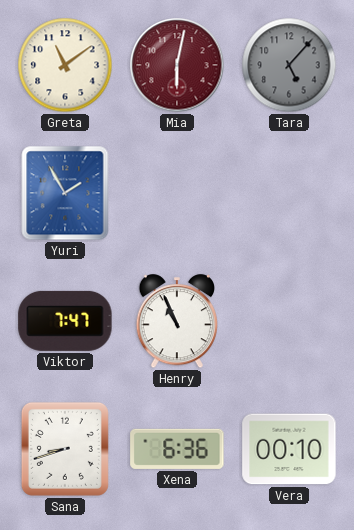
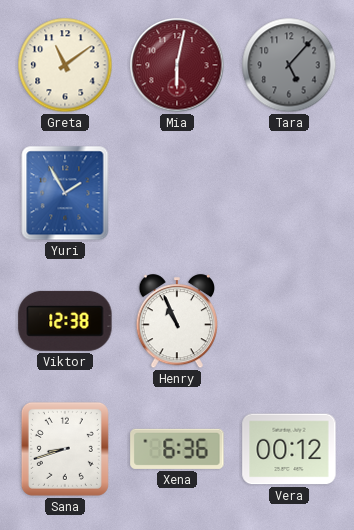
Viktor: 7:47 -> 12:38
Vera: 00:10 -> 00:12
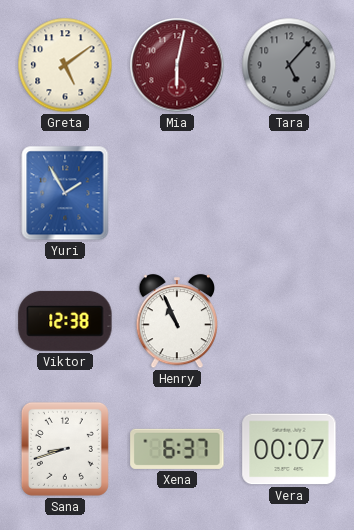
Greta: 11:09 -> 5:09
Xena: 6:36 -> 6:37
Vera: 00:12 -> 00:07
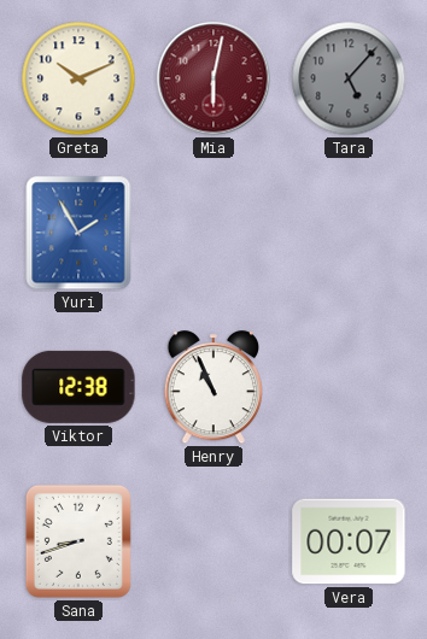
Greta: 5:09 -> 10:11
Xena: 6:37 -> none
